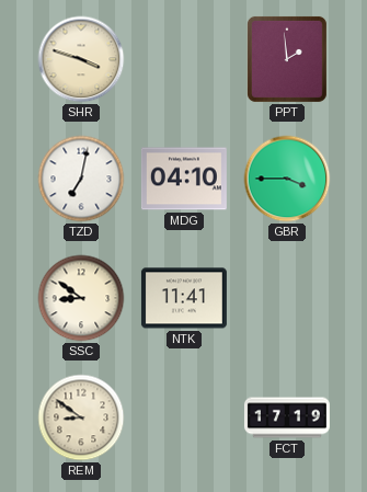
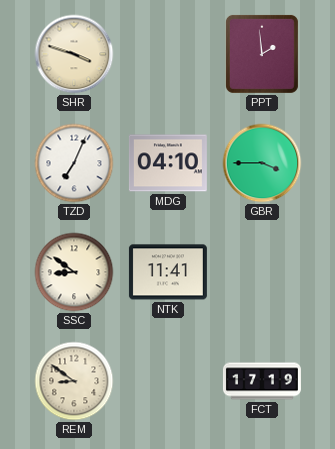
TZD: 7:02 -> 7:04
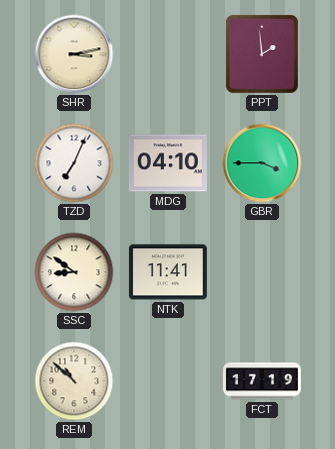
SHR: 3:48 -> 3:13
REM: 8:51 -> 10:52
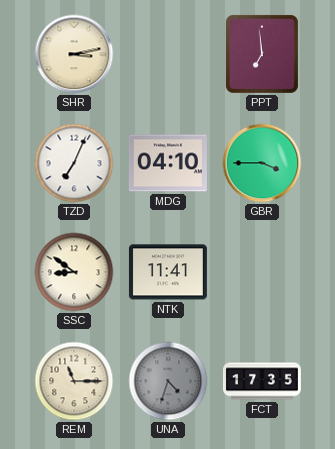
PPT: 1:59 -> 6:59
REM: 10:52 -> 11:15
UNA: none -> 4:33
FCT: 17:19 -> 17:35
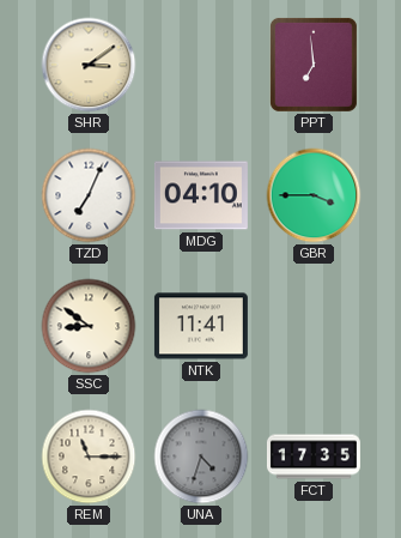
SHR: 3:13 -> 3:09
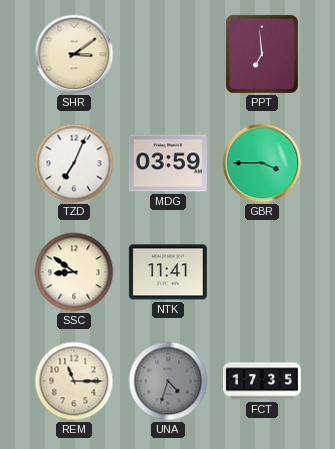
MDG: 04:10 -> 03:59
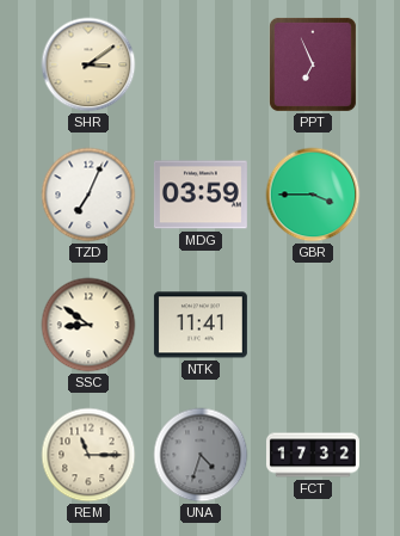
PPT: 6:59 -> 6:56
FCT: 17:35 -> 17:32
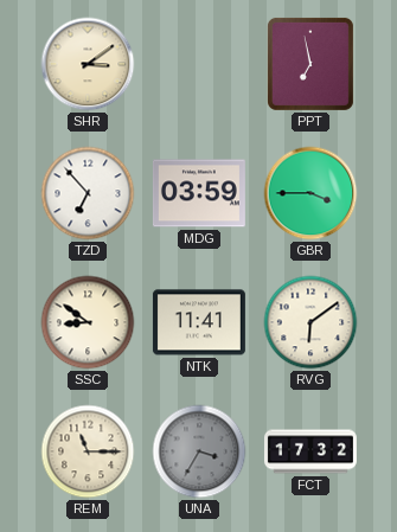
PPT: 6:56 -> 6:58
TZD: 7:04 -> 6:53
RVG: none -> 6:09
UNA: 4:33 -> 3:35
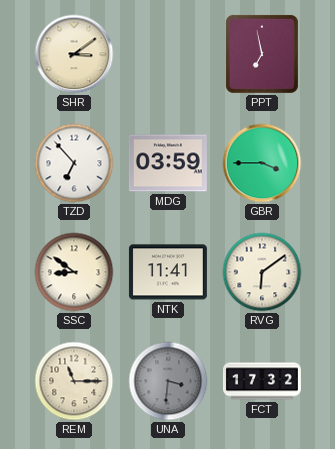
UNA: 3:35 -> 3:31
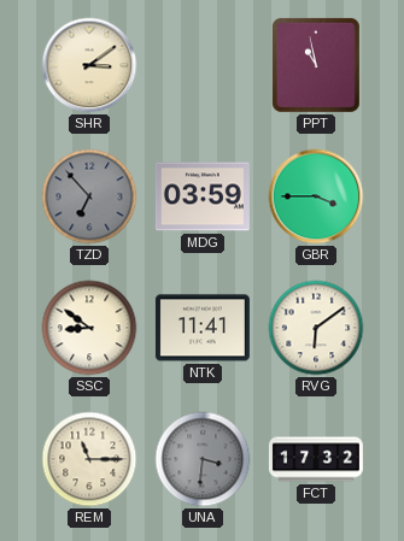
PPT: 6:58 -> 10:58
TZD dial: white -> grey
